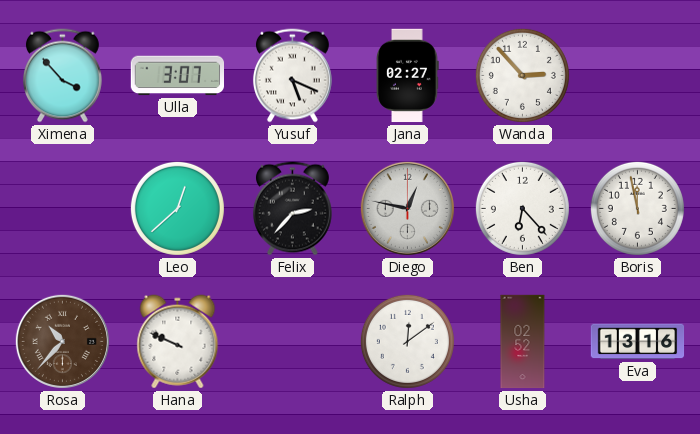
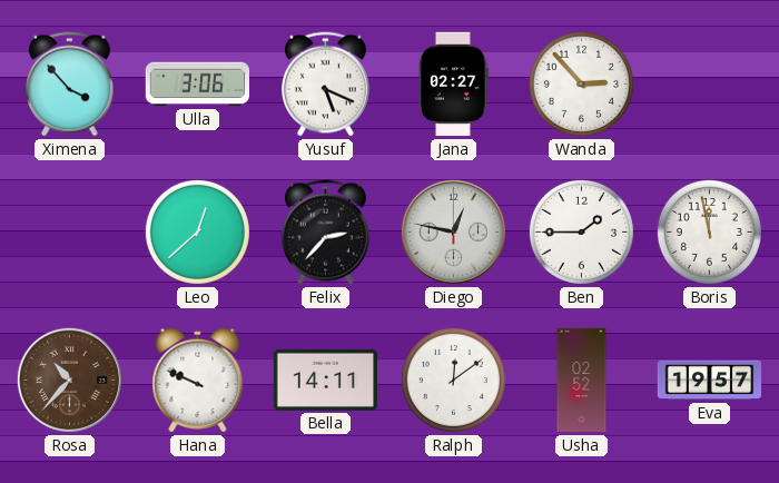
Ulla: 3:07 -> 3:06
Ben: 6:23 -> 1:45
Bella: none -> 14:11
Eva: 13:16 -> 19:57
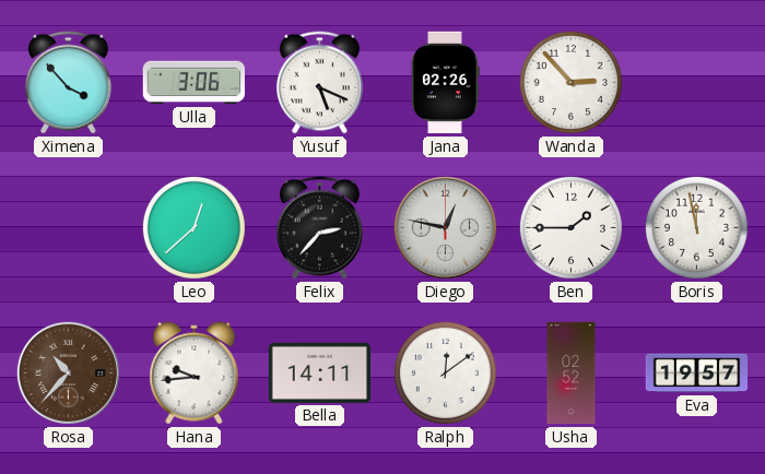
Jana: 02:27 -> 02:26
Hana: 9:49 -> 9:44
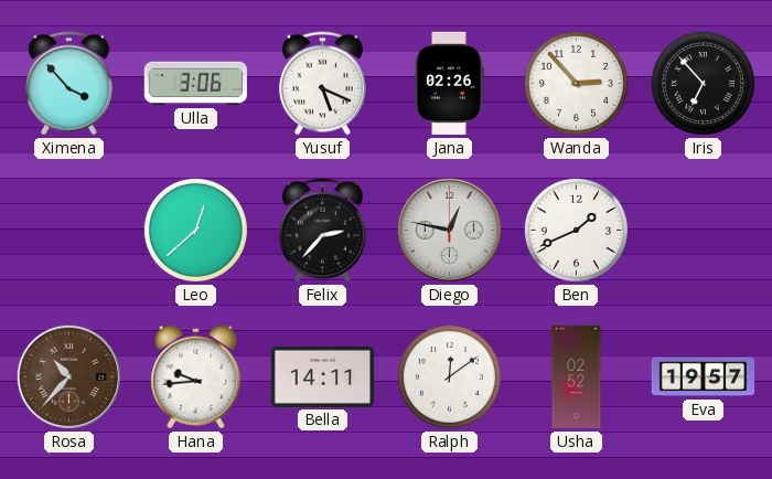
Iris: none -> 6:53
Ben: 1:45 -> 1:41
Boris: 11:58 -> none
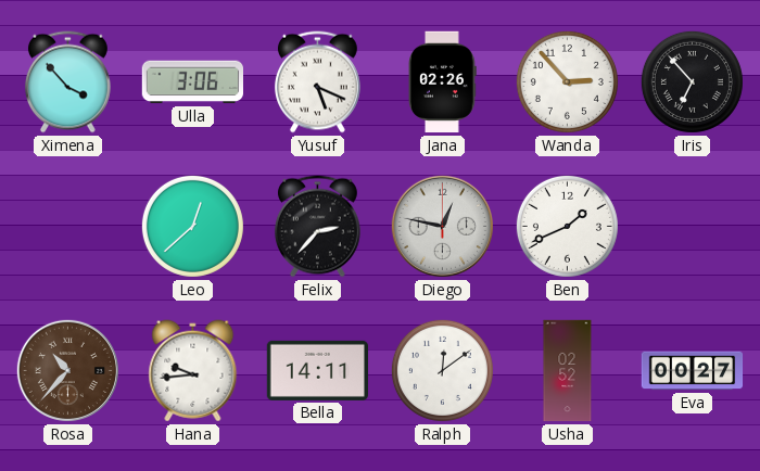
Eva: 19:57 -> 00:27
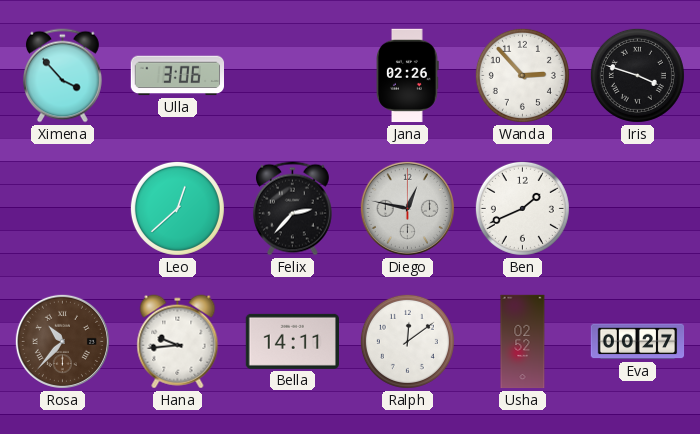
Yusuf: 5:19 -> none
Iris: 6:53 -> 3:48
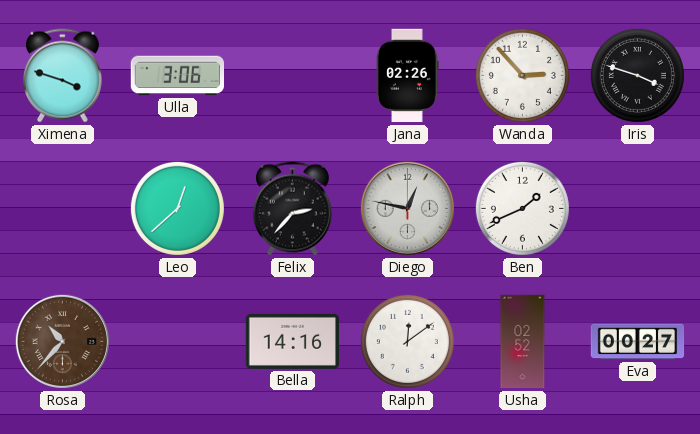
Ximena: 3:53 -> 3:48
Hana: 9:44 -> none
Bella: 14:11 -> 14:16
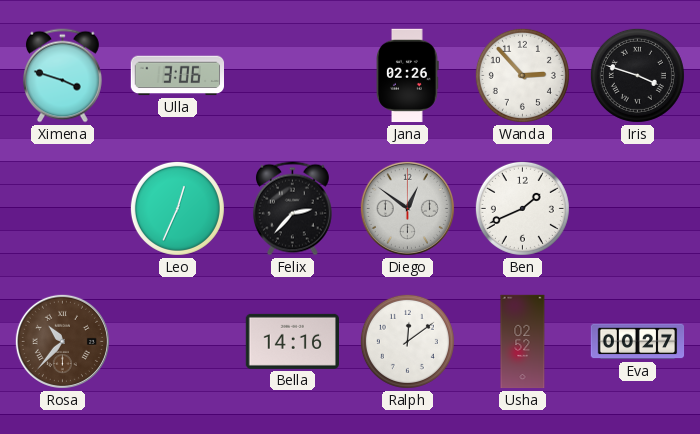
Leo: 12:38 -> 12:34
Diego: 12:47 -> 12:51
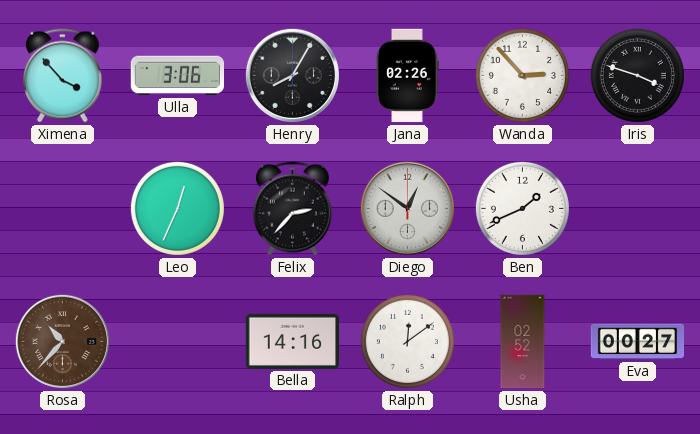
Ximena: 3:48 -> 3:53
Henry: none -> 8:05
